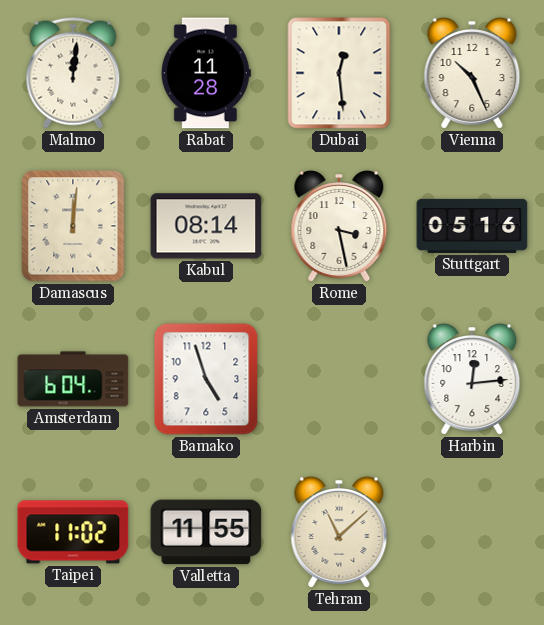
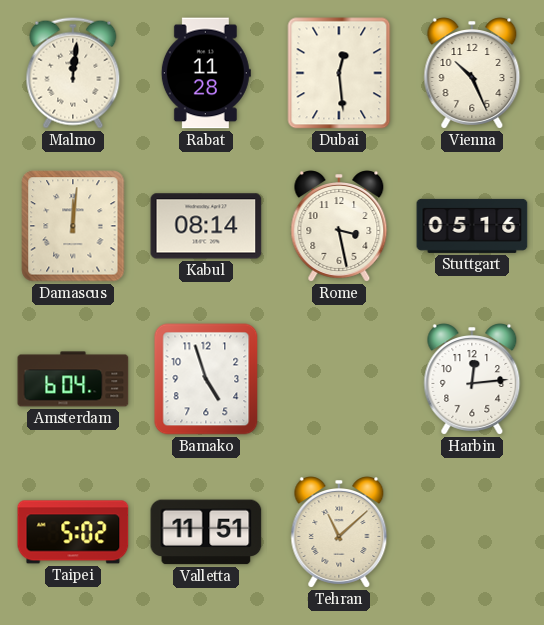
Taipei: 11:02 -> 5:02
Valletta: 11:55 -> 11:51
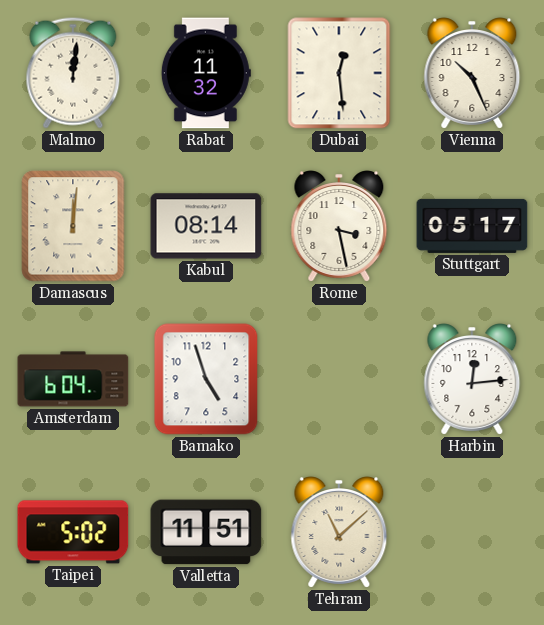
Rabat: 11:28 -> 11:32
Stuttgart: 05:16 -> 05:17
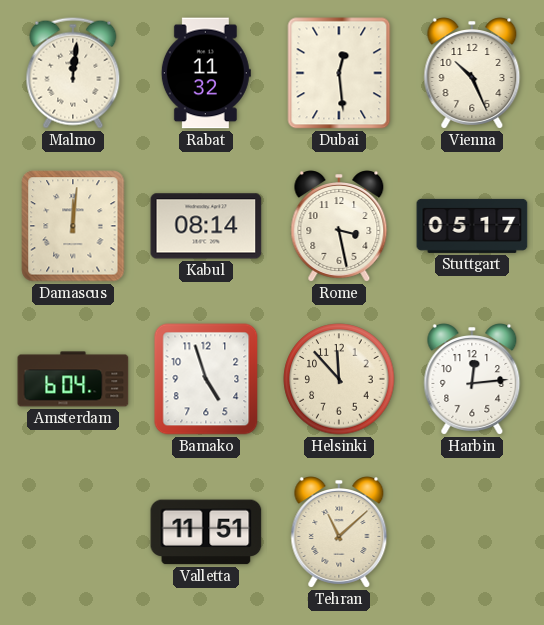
Helsinki: none -> 11:53
Taipei: 5:02 -> none
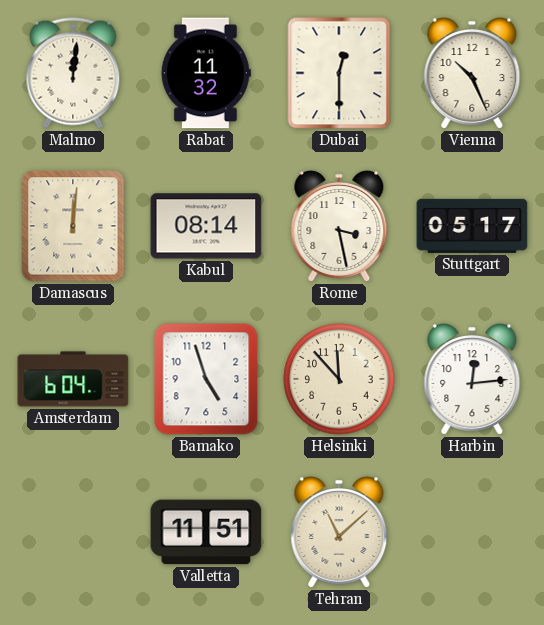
Dubai: 12:29 -> 12:30
